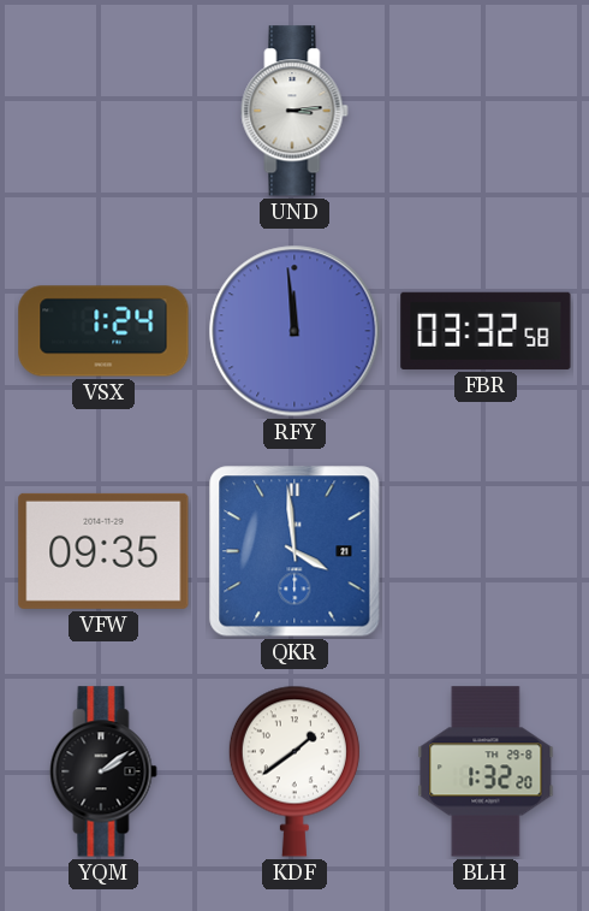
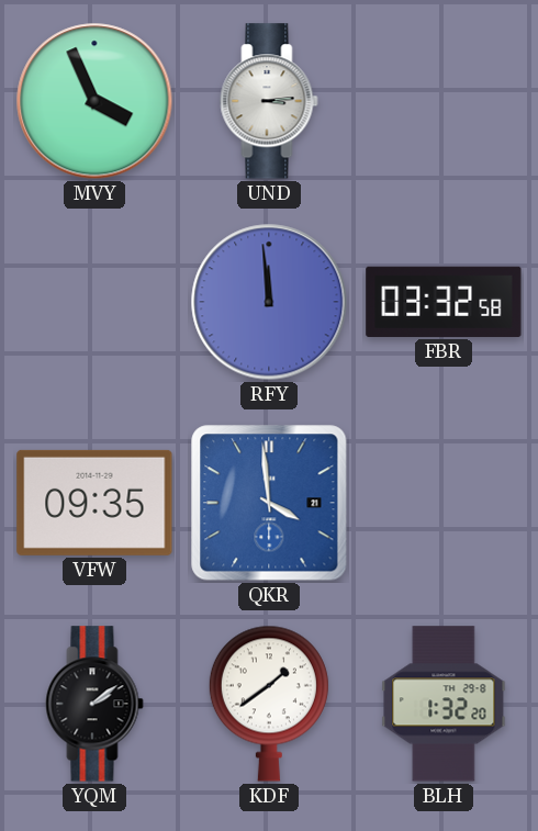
MVY: none -> 3:56
VSX: 1:24 -> none
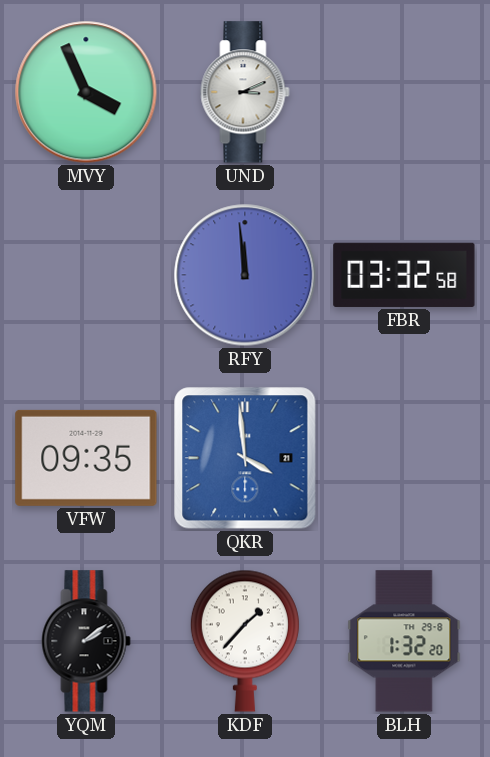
UND: 3:14 -> 3:11
KDF: 1:39 -> 1:37
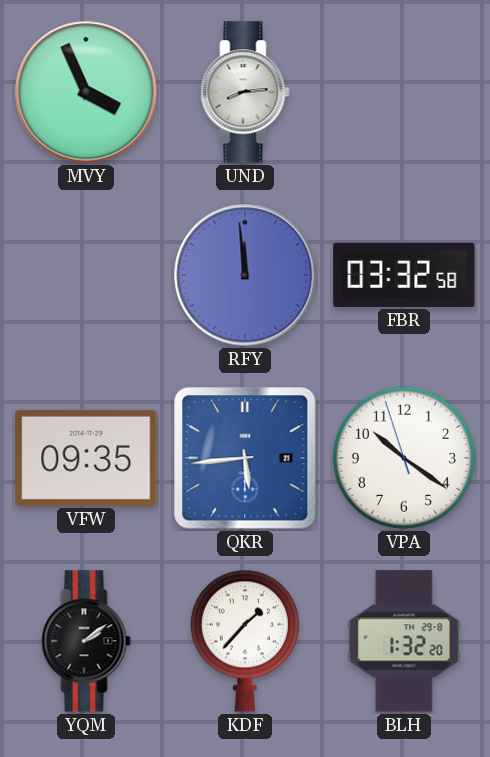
UND: 3:11 -> 8:14
QKR: 3:59 -> 5:44
VPA: none -> 10:20
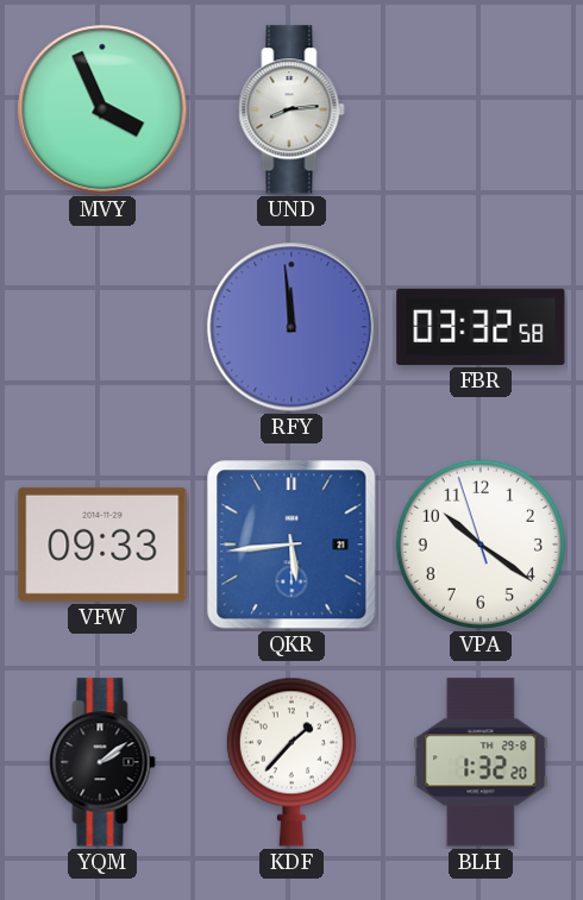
VFW: 09:35 -> 09:33
